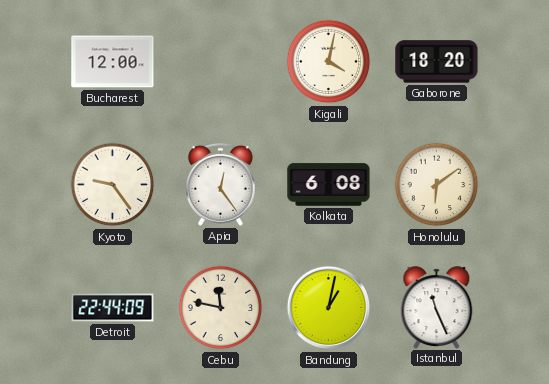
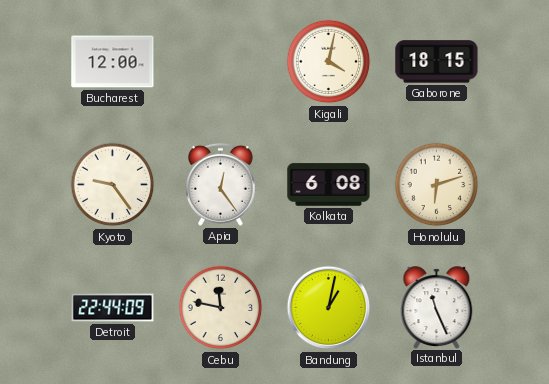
Gaborone: 18:20 -> 18:15
Honolulu: 6:09 -> 6:12
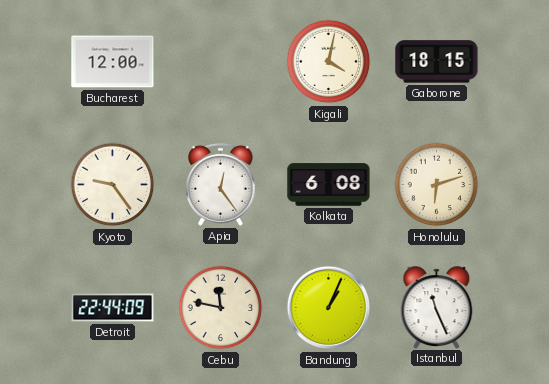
Bandung: 1:02 -> 1:04
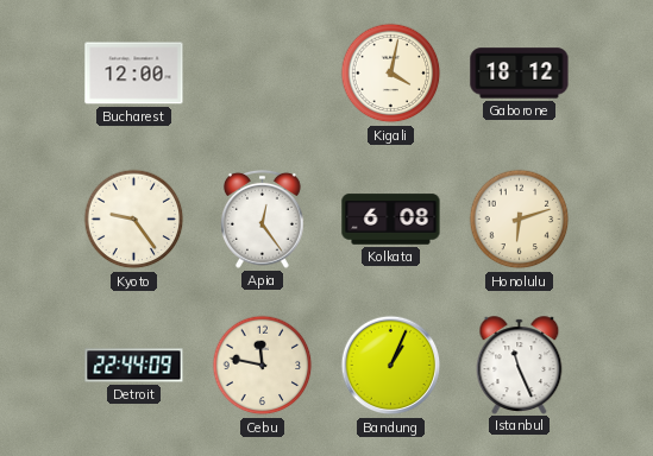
Gaborone: 18:15 -> 18:12
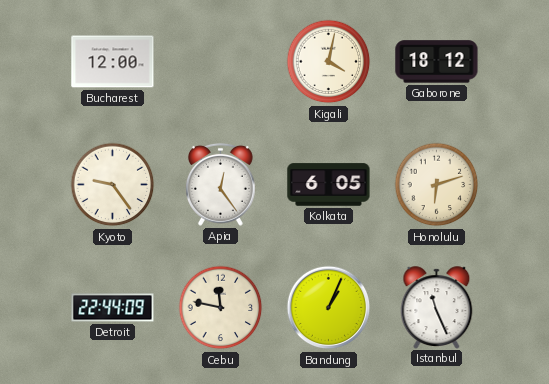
Kolkata: 6:08 -> 6:05
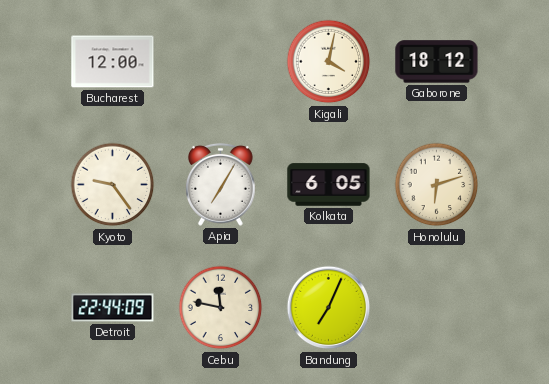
Apia: 12:24 -> 7:05
Bandung: 1:04 -> 7:04
Istanbul: 11:26 -> none
